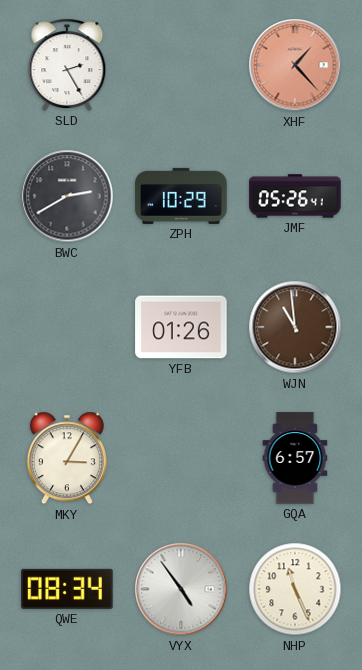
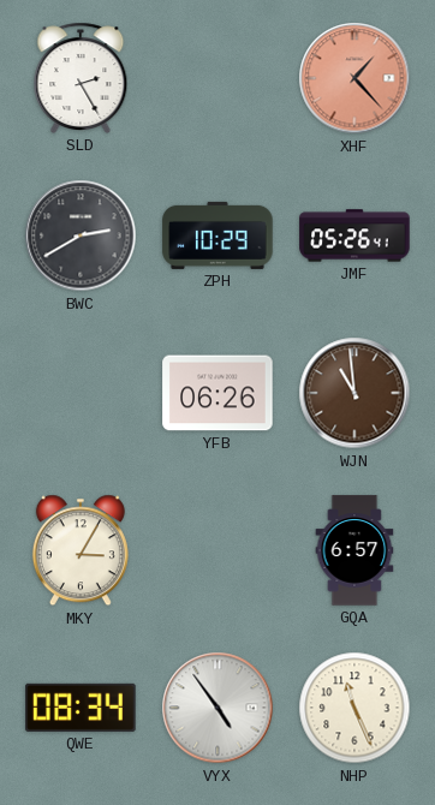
YFB: 01:26 -> 06:26
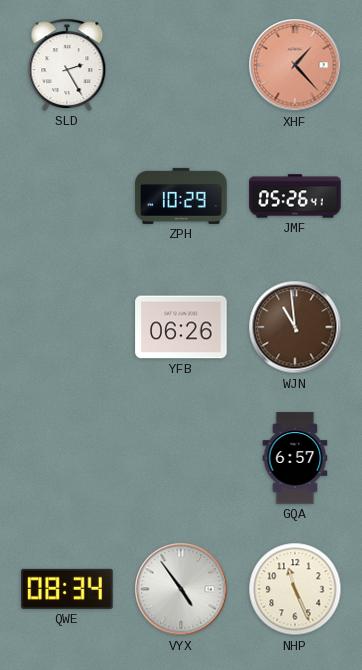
BWC: 2:40 -> none
MKY: 3:05 -> none
